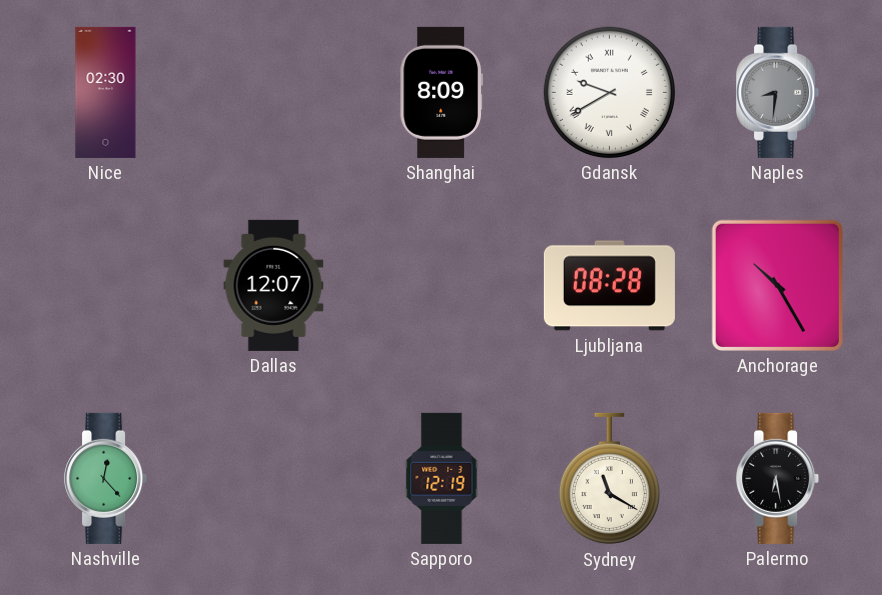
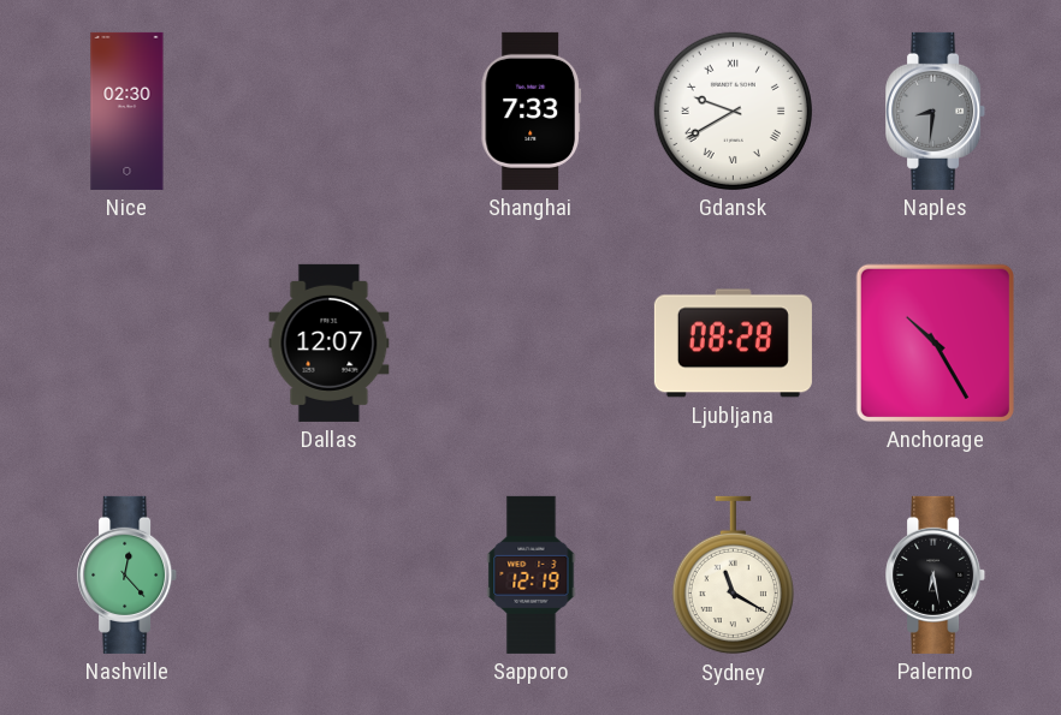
Shanghai: 8:09 -> 7:33
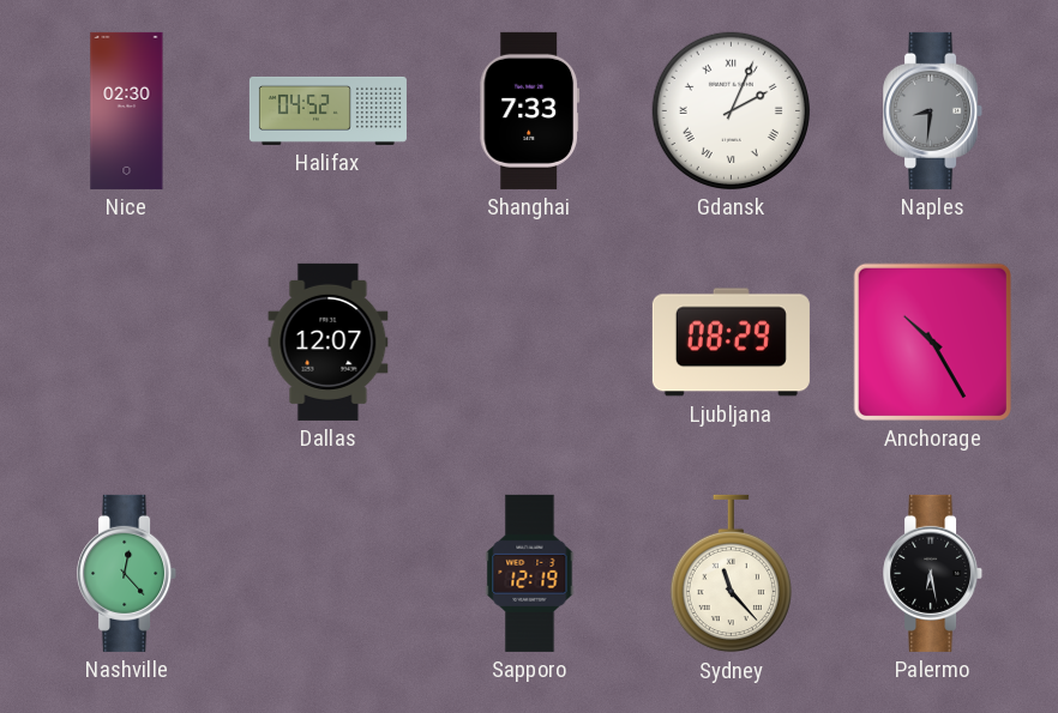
Halifax: none -> 04:52
Gdansk: 9:40 -> 2:04
Ljubljana: 08:28 -> 08:29
Sydney: 11:20 -> 11:23
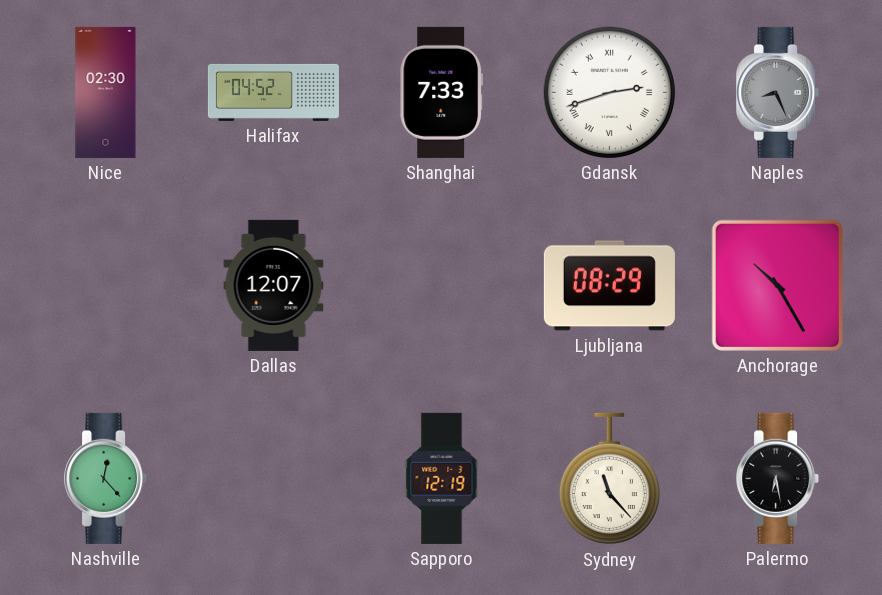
Gdansk: 2:04 -> 2:42
Naples: 8:31 -> 8:26
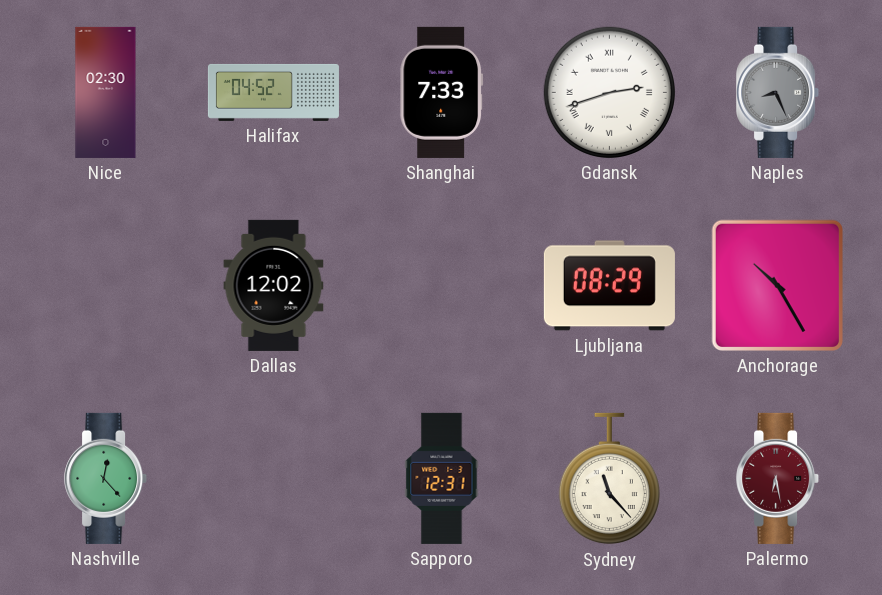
Dallas: 12:07 -> 12:02
Sapporo: 12:19 -> 12:31
Palermo dial: black -> burgundy
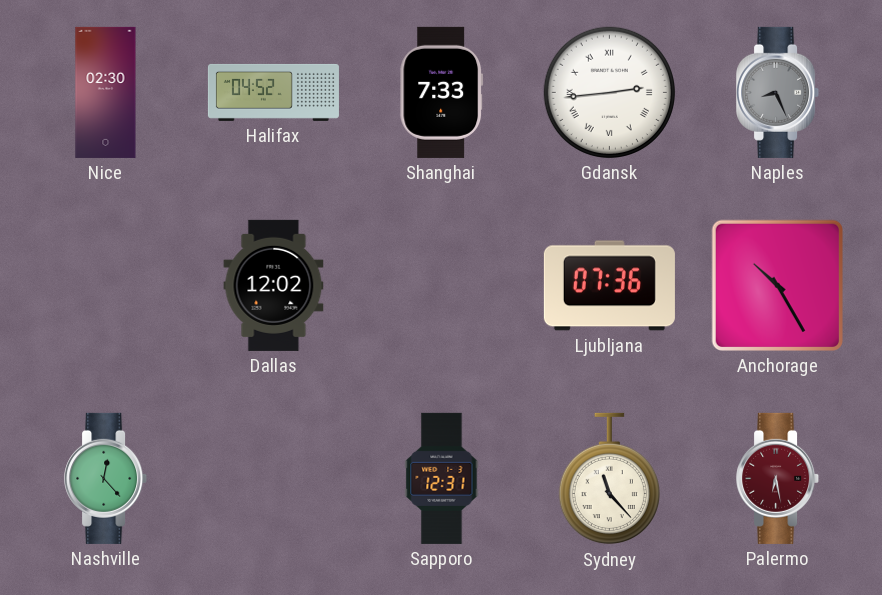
Gdansk: 2:42 -> 2:44
Ljubljana: 08:29 -> 07:36
